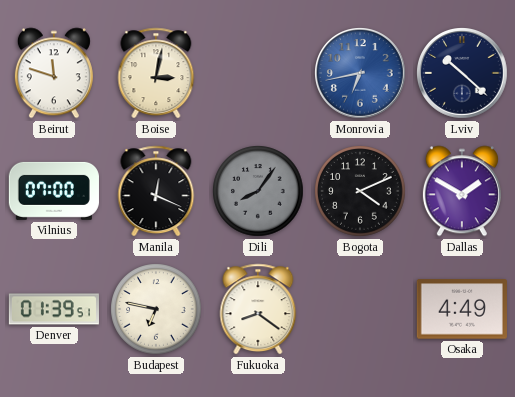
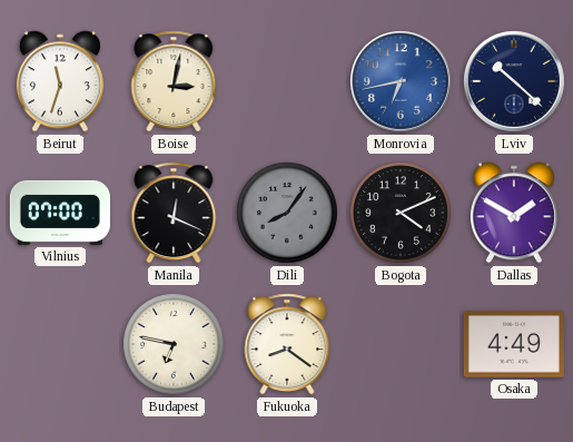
Beirut: 11:48 -> 11:33
Denver: 01:39 -> none
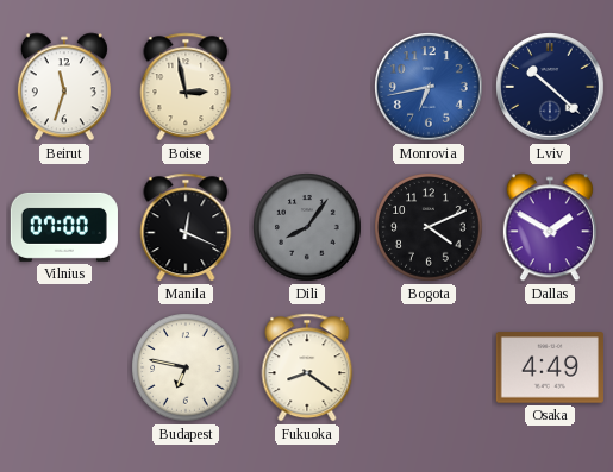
Boise: 3:02 -> 2:58
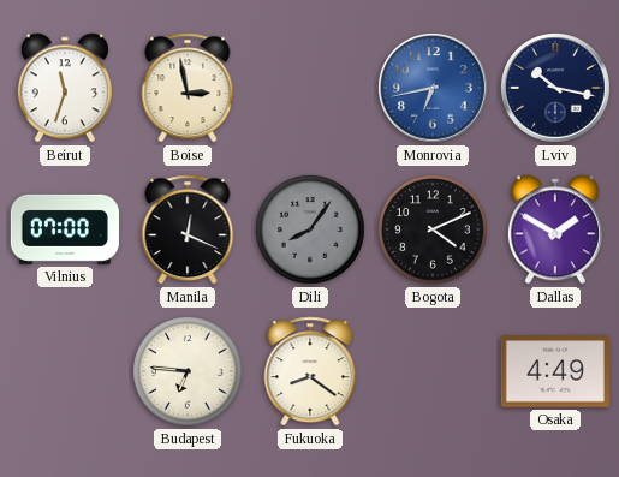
Lviv: 10:22 -> 10:17
Budapest: 6:47 -> 6:46
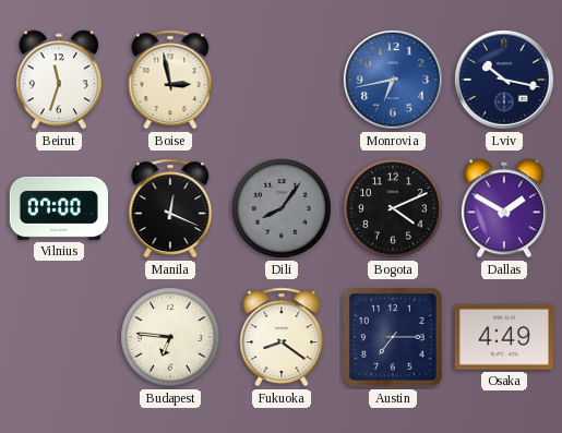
Austin: none -> 7:15
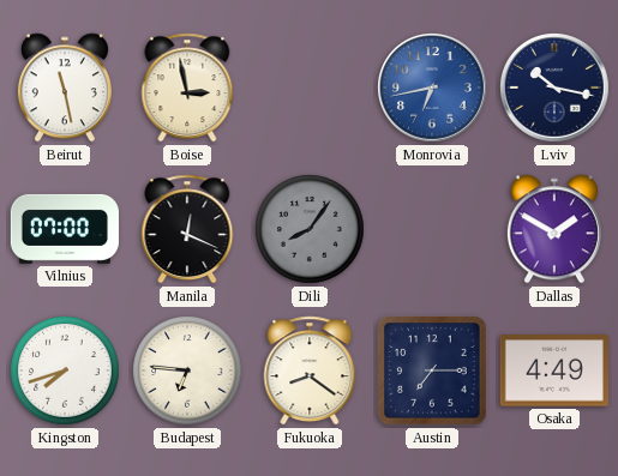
Beirut: 11:33 -> 11:28
Bogota: 4:11 -> none
Kingston: none -> 7:42
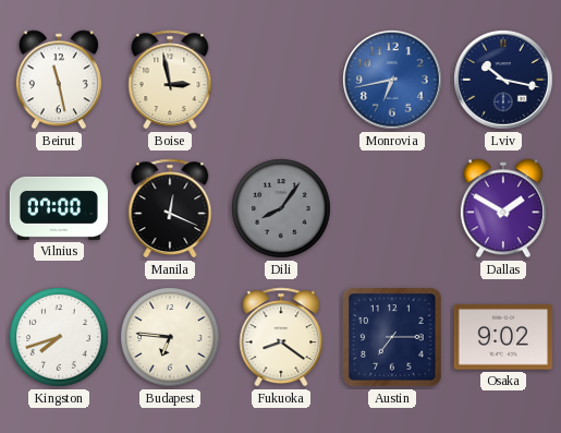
Osaka: 4:49 -> 9:02
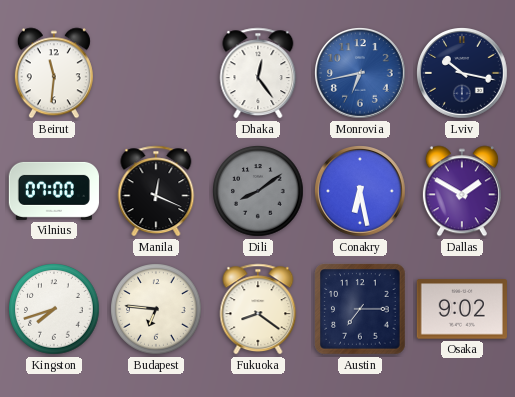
Beirut: 11:28 -> 11:31
Boise: 2:58 -> none
Dhaka: none -> 12:24
Dili: 8:06 -> 8:09
Conakry: none -> 6:28
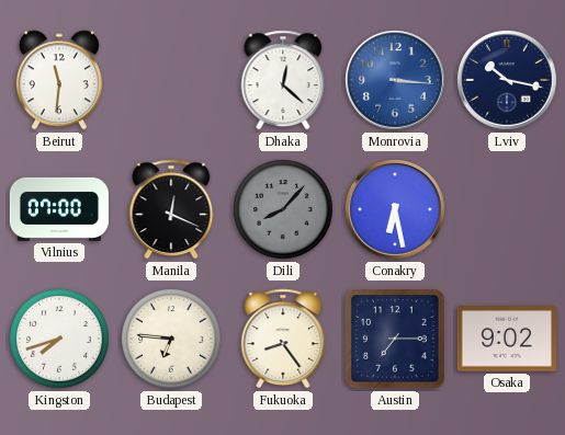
Dhaka: 12:24 -> 12:22
Monrovia: 6:43 -> 3:16
Dili: 8:09 -> 8:07
Dallas: 1:50 -> none
Fukuoka: 8:21 -> 8:24
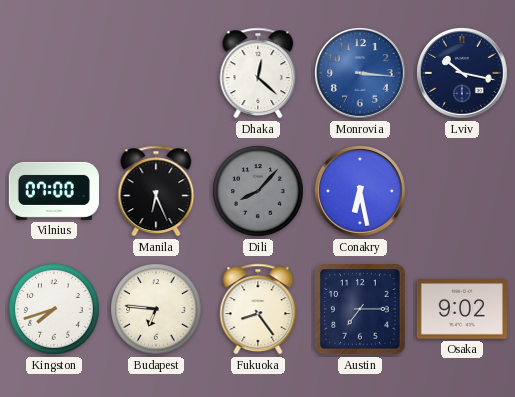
Beirut: 11:31 -> none
Manila: 12:19 -> 6:26
